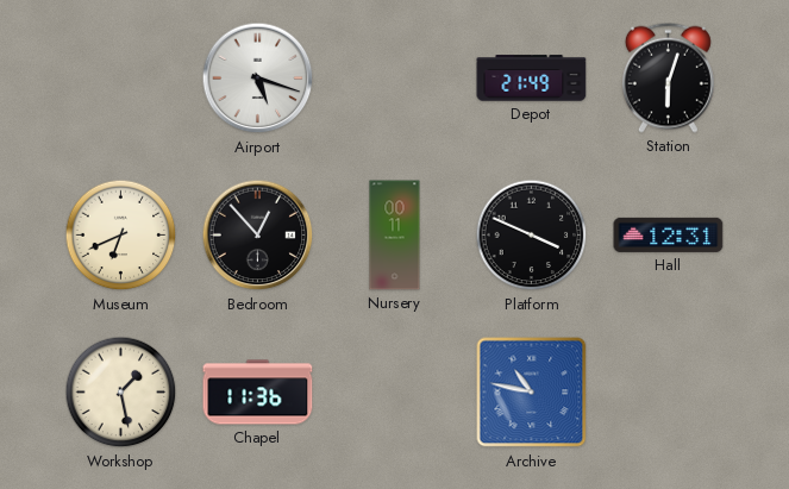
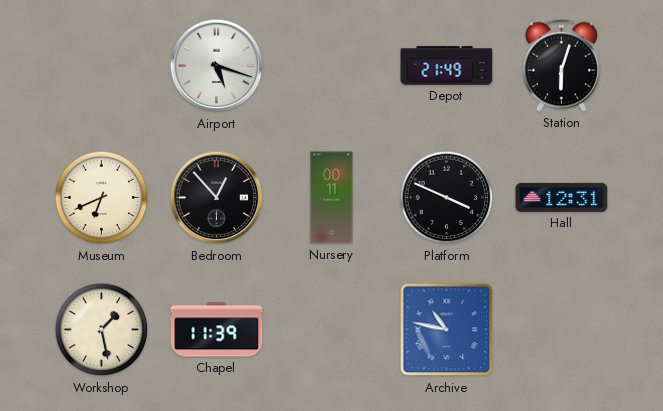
Chapel: 11:36 -> 11:39
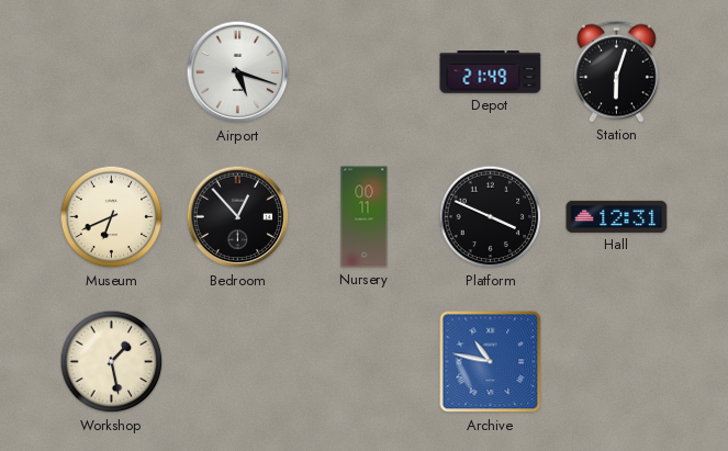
Chapel: 11:39 -> none
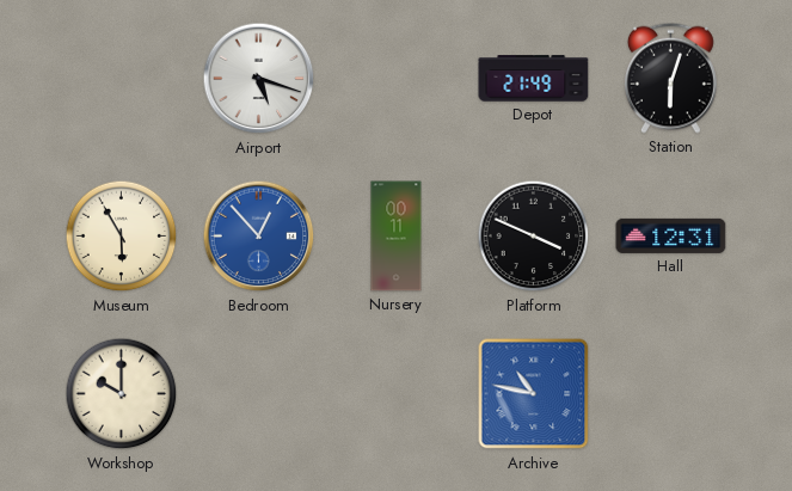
Museum: 6:41 -> 5:55
Bedroom dial: black -> blue
Workshop: 1:28 -> 10:00
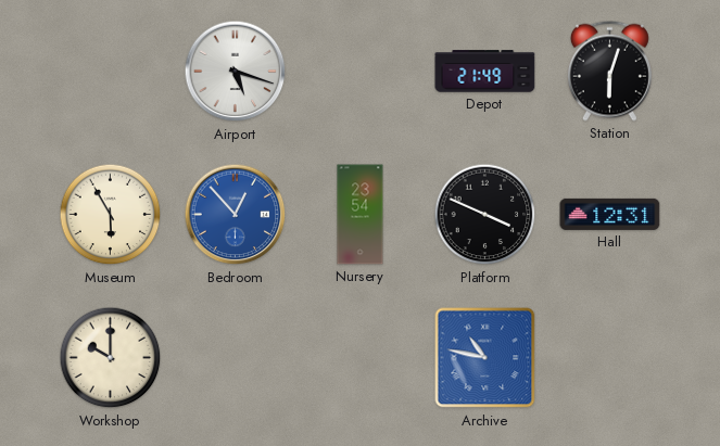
Nursery: 00:11 -> 23:54
